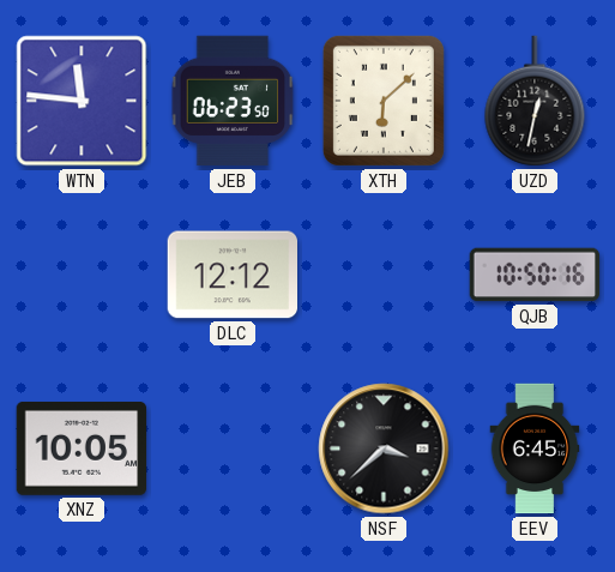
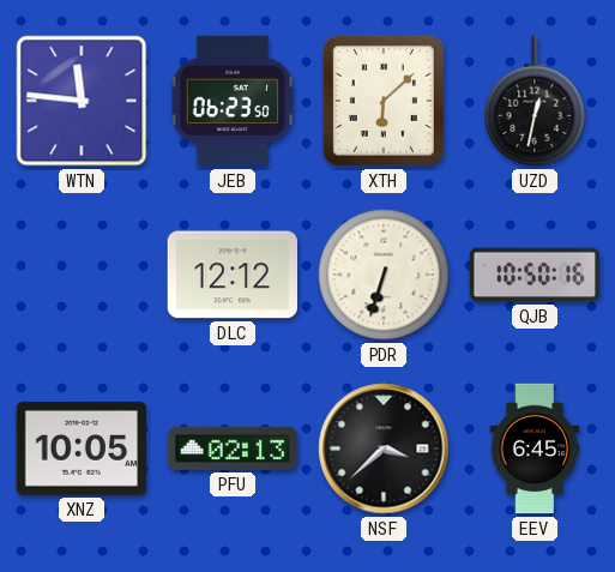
PDR: none -> 6:33
PFU: none -> 02:13
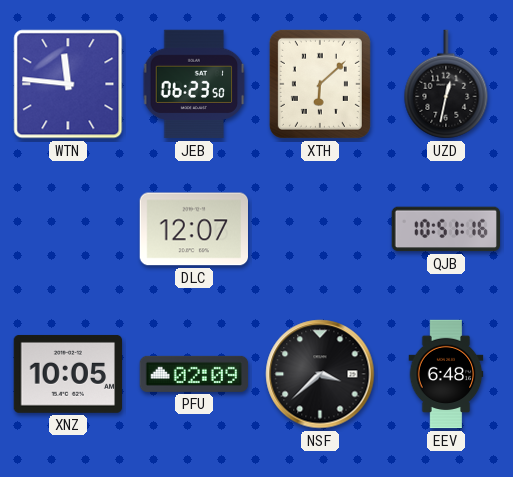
DLC: 12:12 -> 12:07
PDR: 6:33 -> none
QJB: 10:50 -> 10:51
PFU: 02:13 -> 02:09
EEV: 6:45 -> 6:48
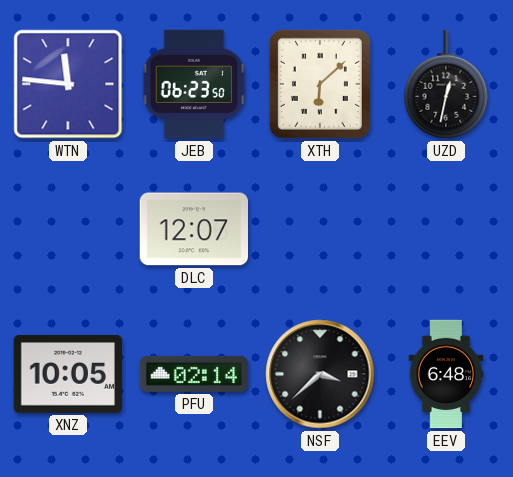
QJB: 10:51 -> none
PFU: 02:09 -> 02:14
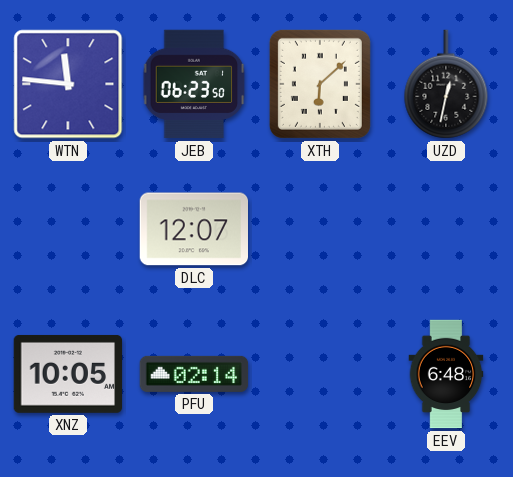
NSF: 3:38 -> none
